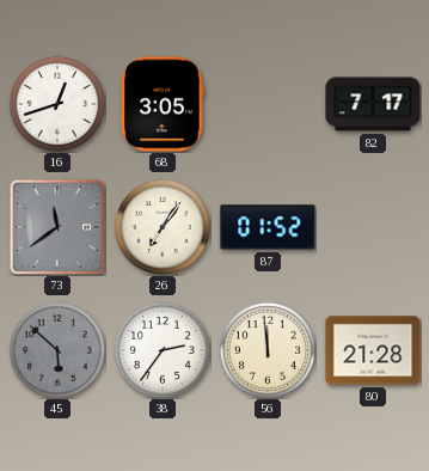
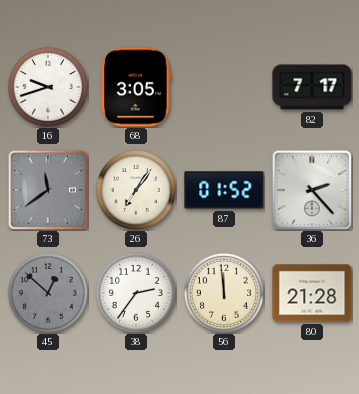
16: 12:42 -> 9:42
36: none -> 2:23
45: 5:52 -> 12:52
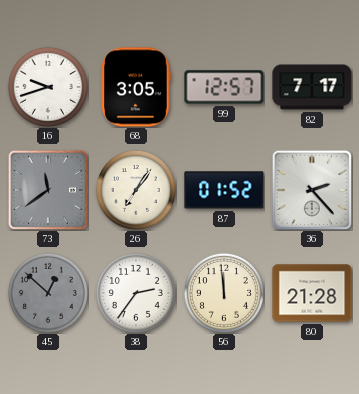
99: none -> 12:57
